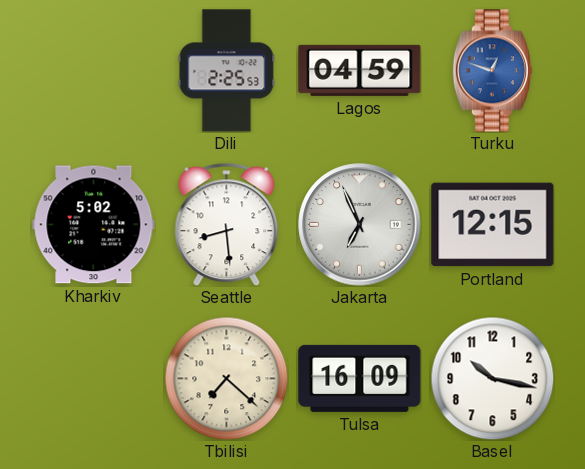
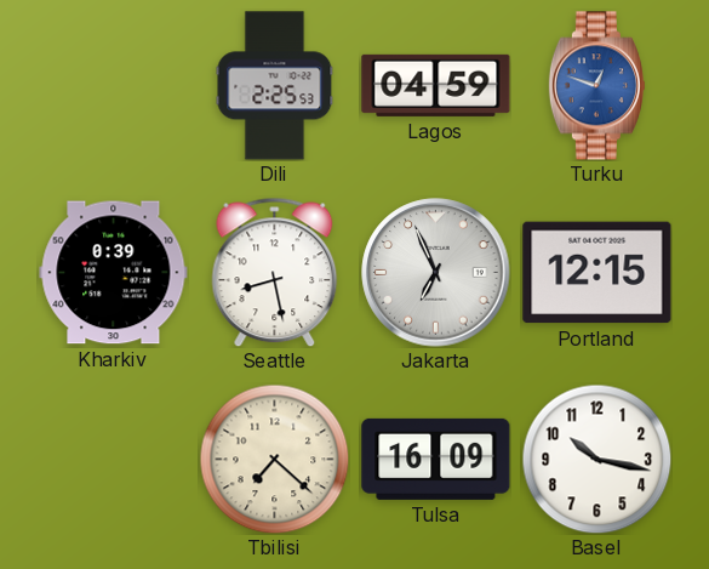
Kharkiv: 5:02 -> 0:39
Seattle: 8:29 -> 8:28
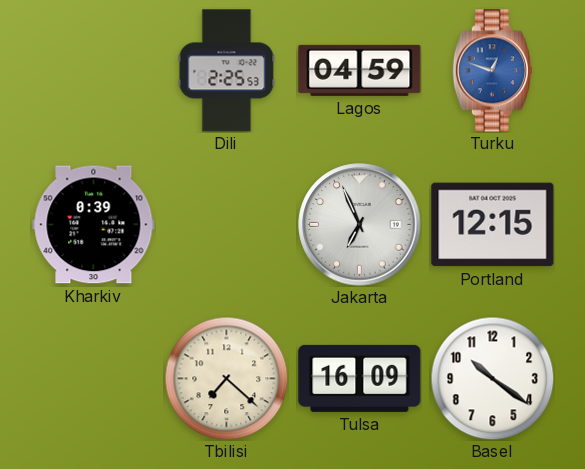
Seattle: 8:28 -> none
Basel: 10:17 -> 10:21
